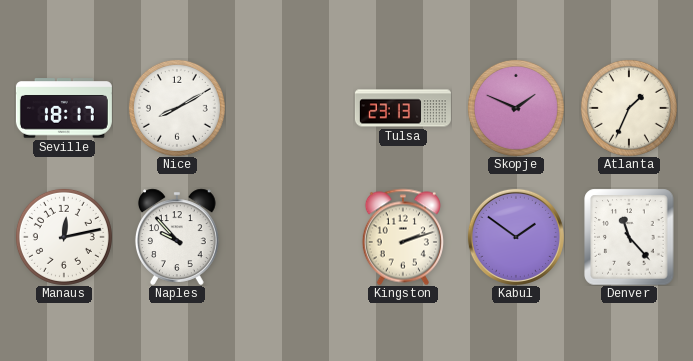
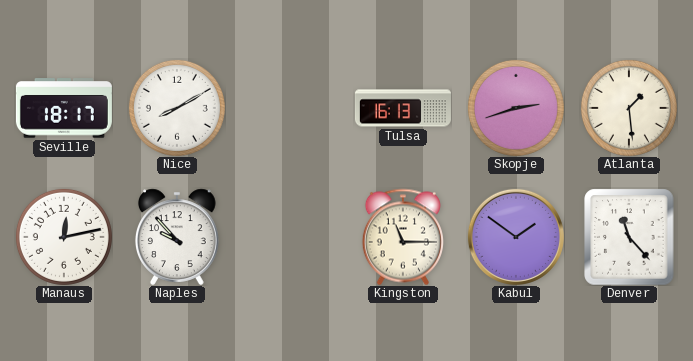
Tulsa: 23:13 -> 16:13
Skopje: 1:49 -> 2:42
Atlanta: 1:34 -> 1:29
Kingston: 2:12 -> 11:15
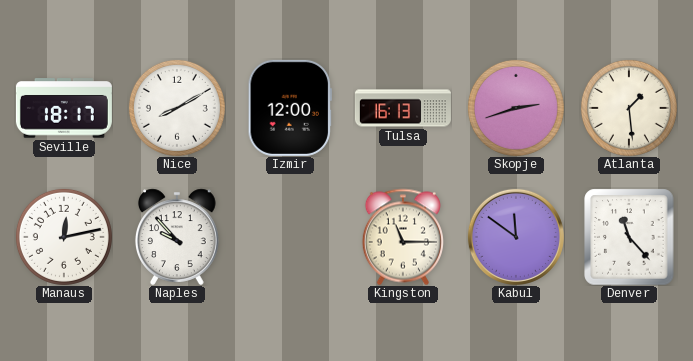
Izmir: none -> 12:00
Kabul: 1:51 -> 11:51
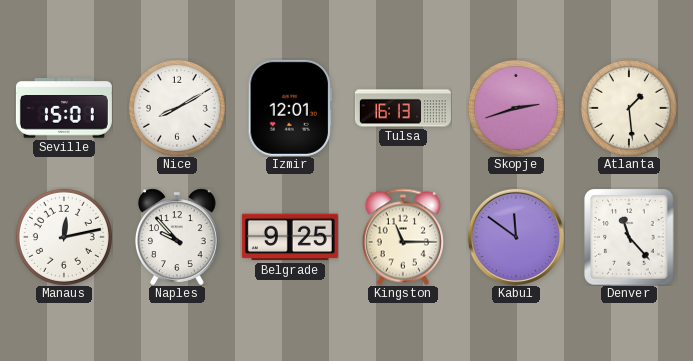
Seville: 18:17 -> 15:01
Izmir: 12:00 -> 12:01
Belgrade: none -> 9:25
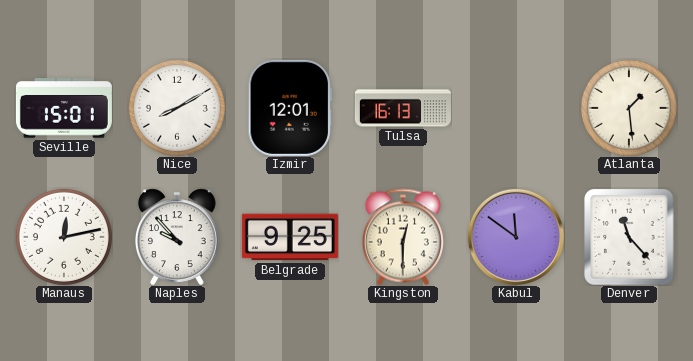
Skopje: 2:42 -> none
Kingston: 11:15 -> 12:30
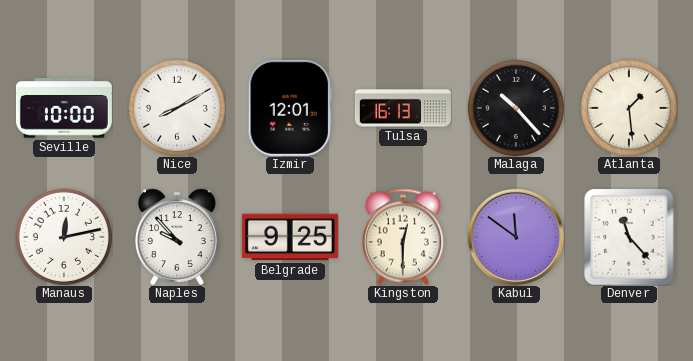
Seville: 15:01 -> 10:00
Malaga: none -> 10:23
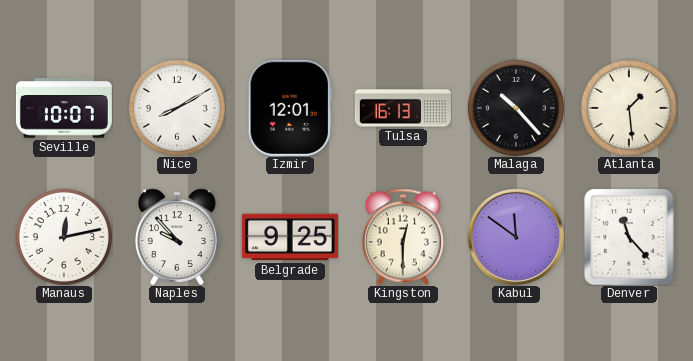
Seville: 10:00 -> 10:07
